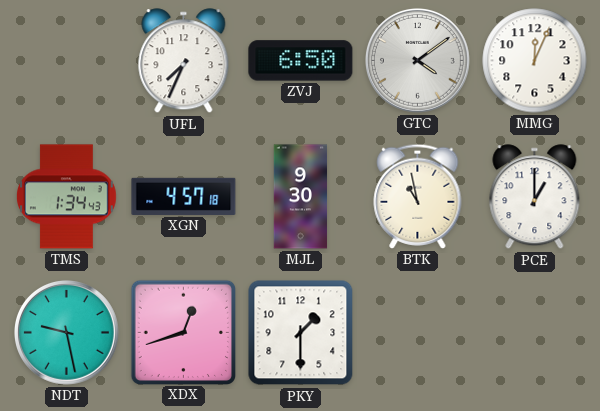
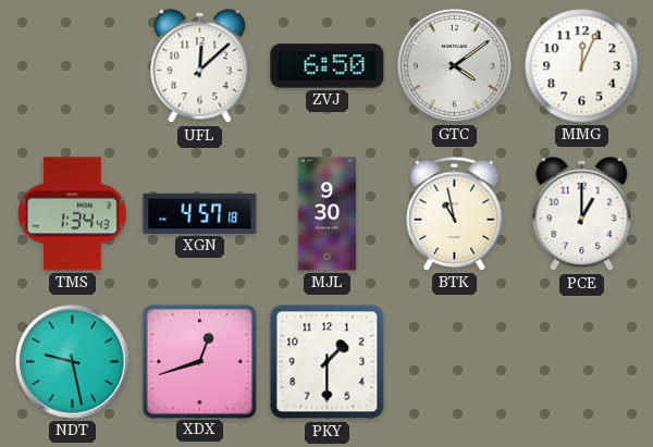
UFL: 7:34 -> 12:08
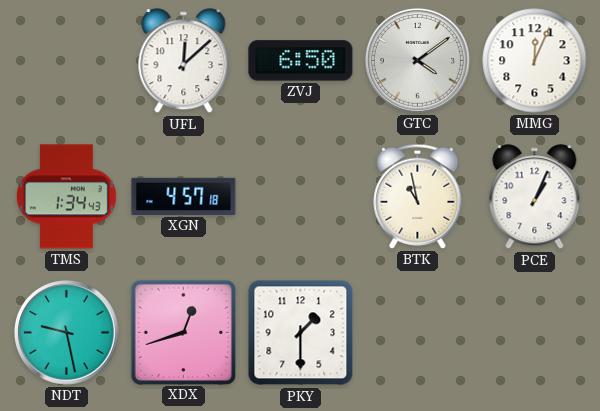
MJL: 9:30 -> none
PCE: 1:00 -> 1:04
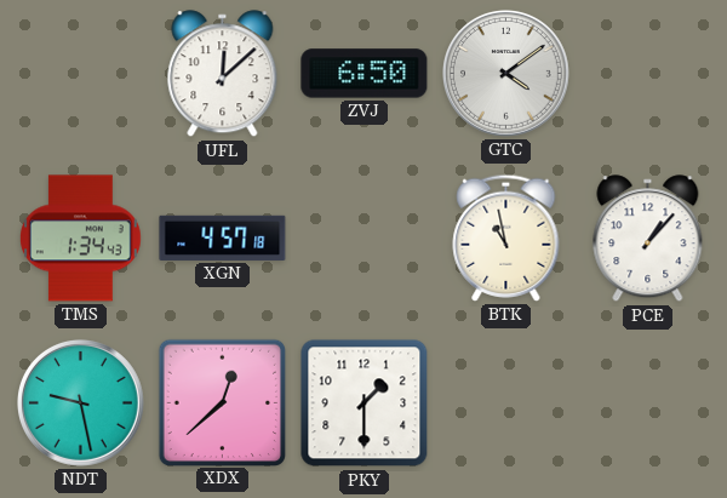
MMG: 12:04 -> none
PCE: 1:04 -> 1:07
XDX: 12:42 -> 12:38
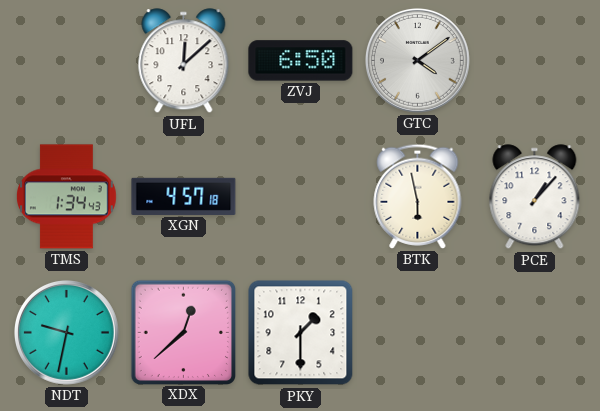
BTK: 10:58 -> 5:58
NDT: 9:28 -> 9:32
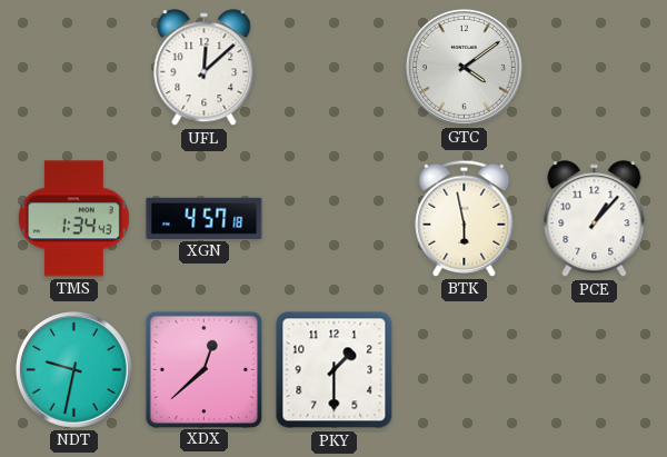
ZVJ: 6:50 -> none
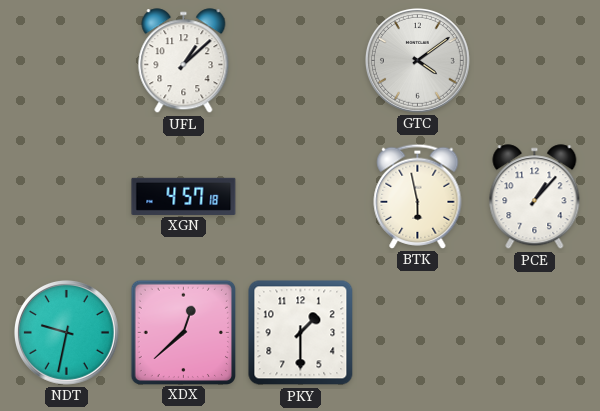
UFL: 12:08 -> 1:08
TMS: 1:34 -> none
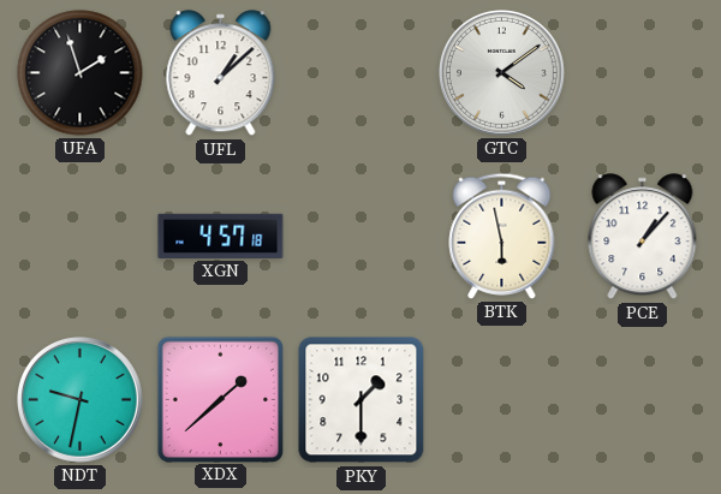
UFA: none -> 1:57
XDX: 12:38 -> 1:38
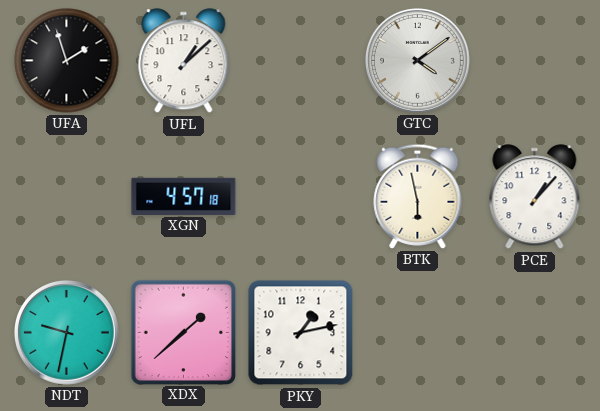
PKY: 1:30 -> 1:13
